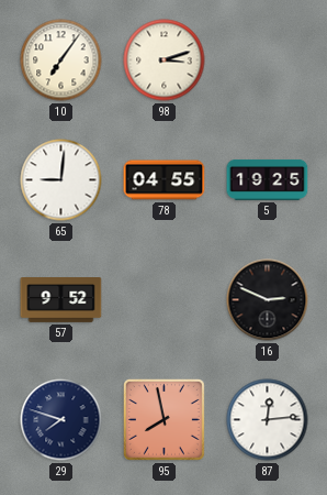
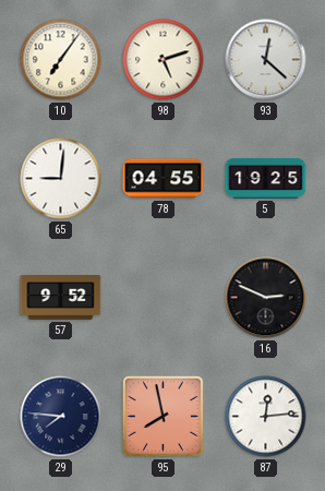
98: 3:12 -> 5:12
93: none -> 12:22
29: 7:48 -> 7:46
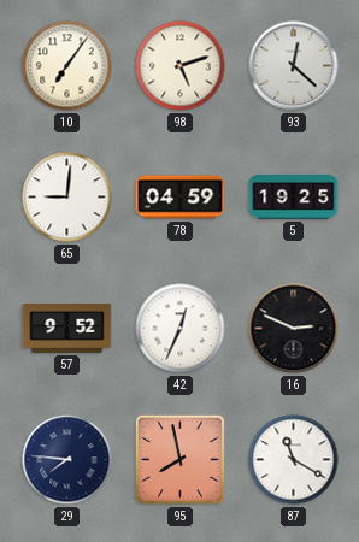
78: 04:55 -> 04:59
42: none -> 12:34
87: 12:14 -> 11:20
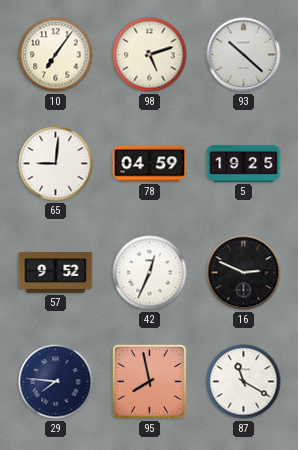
93: 12:22 -> 10:22
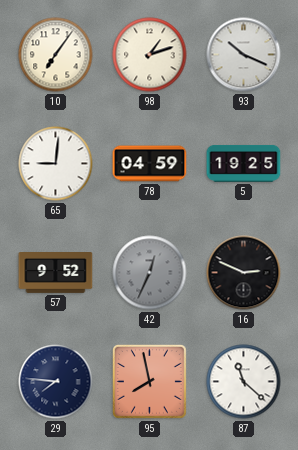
98: 5:12 -> 1:12
93: 10:22 -> 10:19
42 dial: white -> grey
87: 11:20 -> 11:22
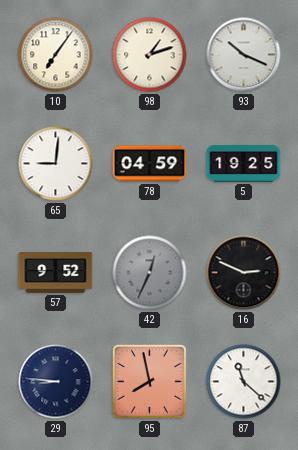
29: 7:46 -> 8:46
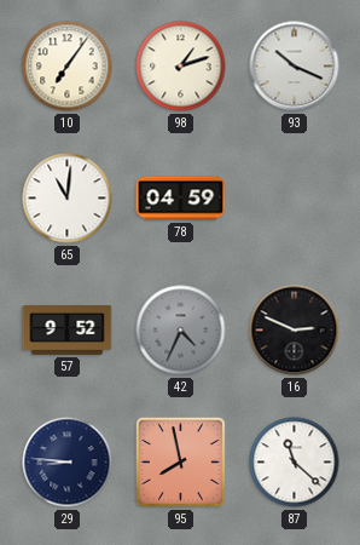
65: 9:01 -> 11:01
5: 19:25 -> none
42: 12:34 -> 4:34
